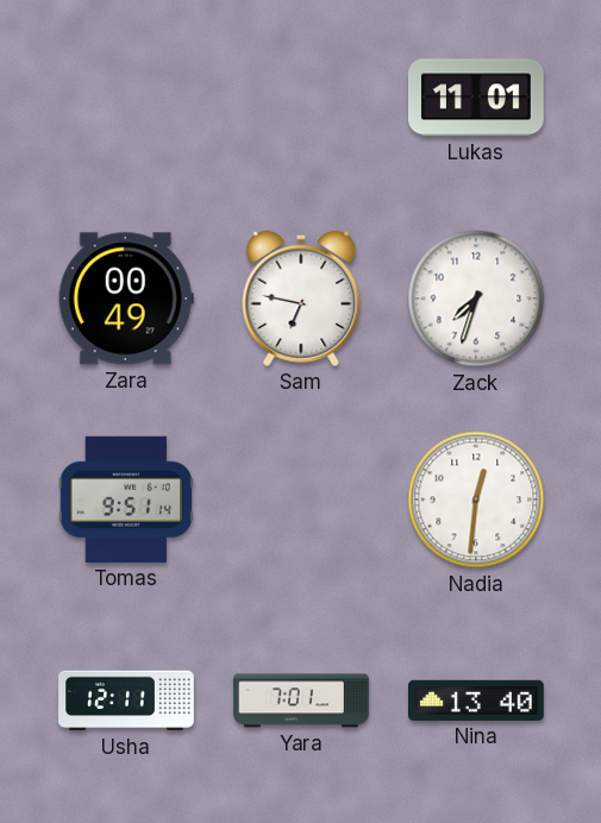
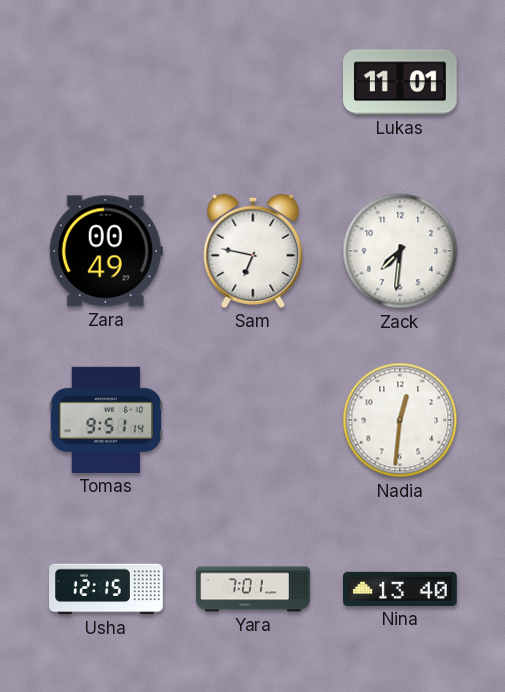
Zack: 7:33 -> 7:31
Usha: 12:11 -> 12:15
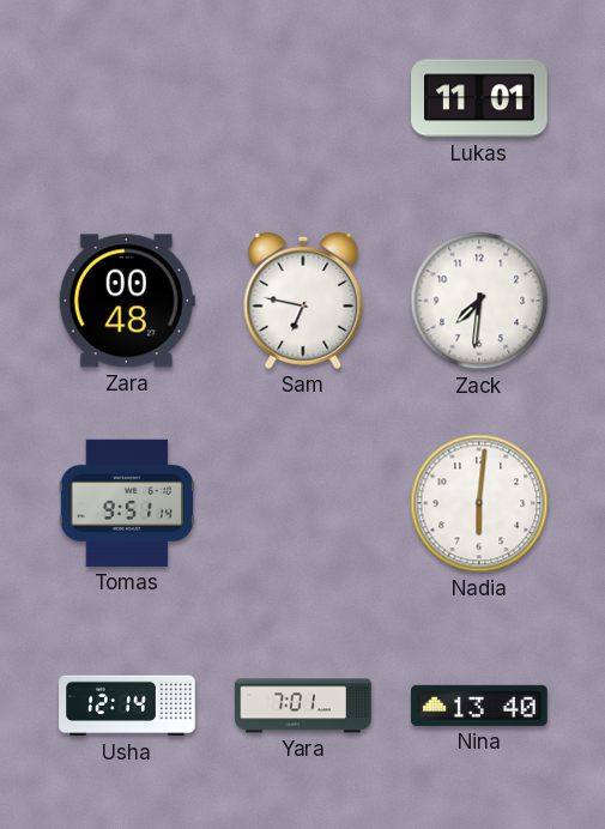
Zara: 00:49 -> 00:48
Nadia: 12:31 -> 6:01
Usha: 12:15 -> 12:14
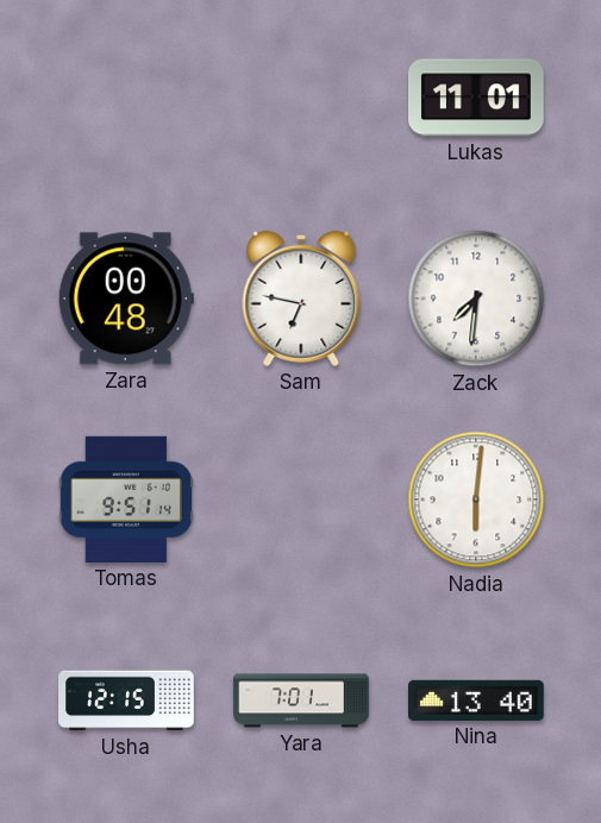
Usha: 12:14 -> 12:15
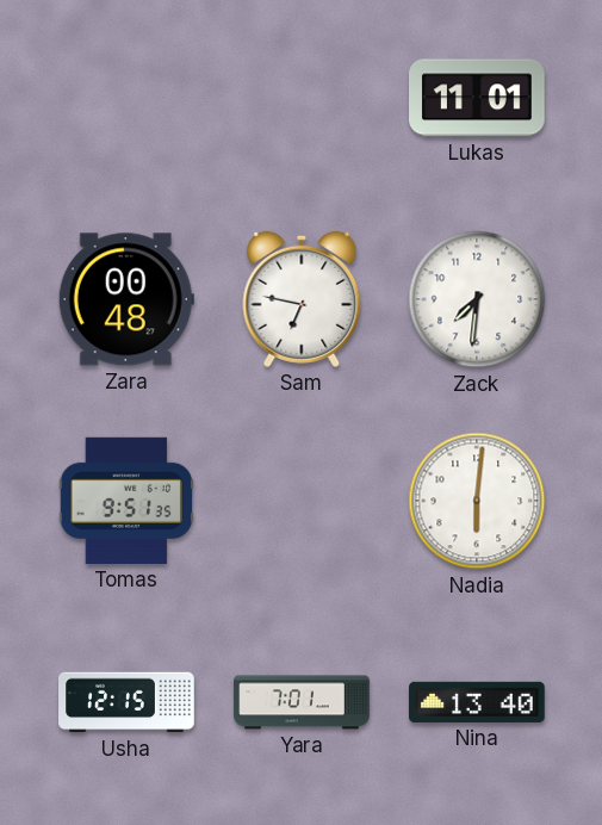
Tomas: 9:51:14 -> 9:51:35
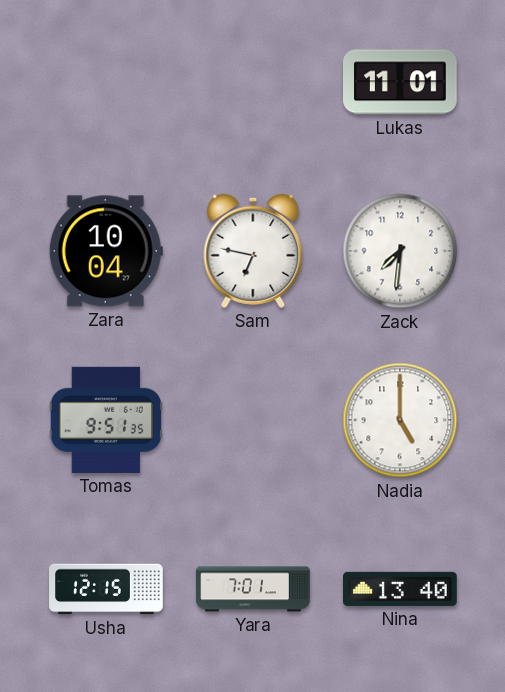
Zara: 00:48 -> 10:04
Nadia: 6:01 -> 5:00
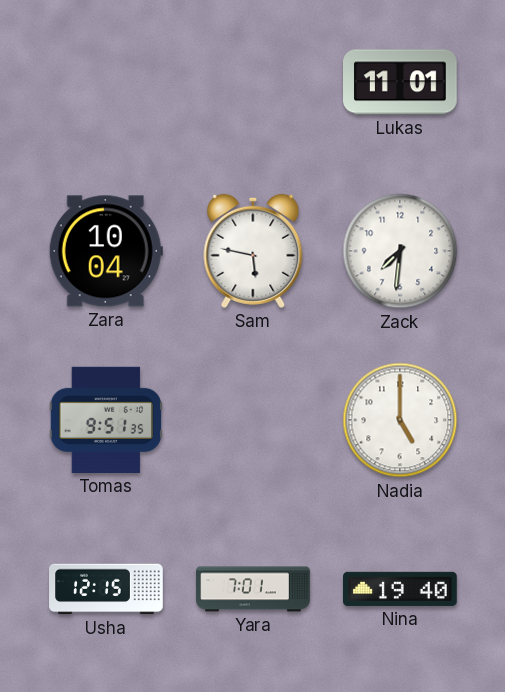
Sam: 6:47 -> 5:47
Nina: 13:40 -> 19:40
